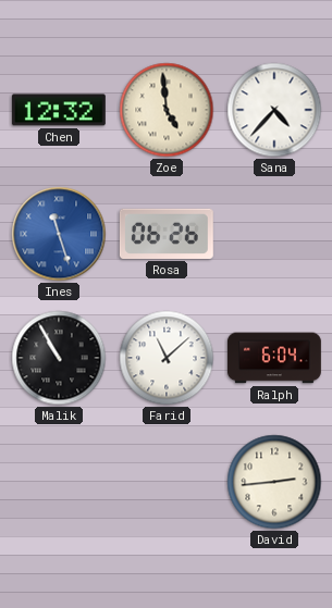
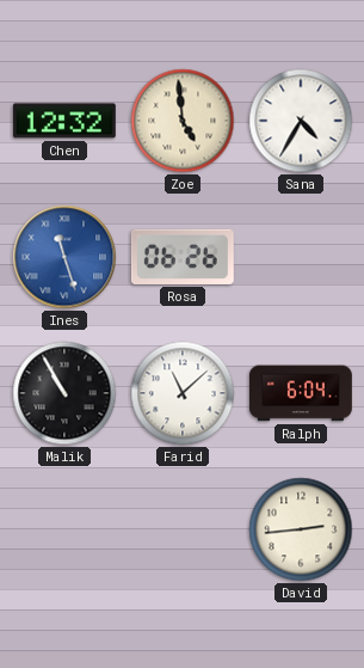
Sana: 4:37 -> 4:35
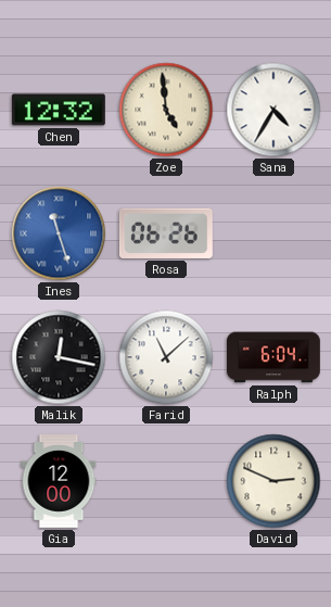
Malik: 10:55 -> 12:17
Gia: none -> 12:00
David: 2:44 -> 2:49
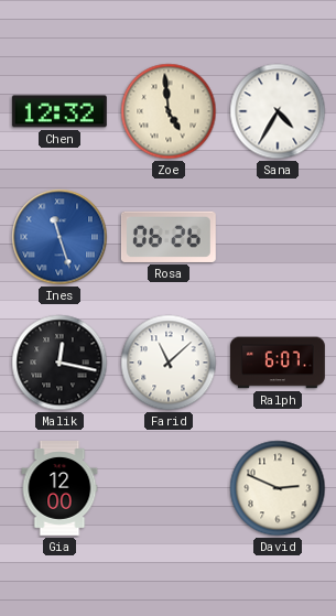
Ralph: 6:04 -> 6:07
